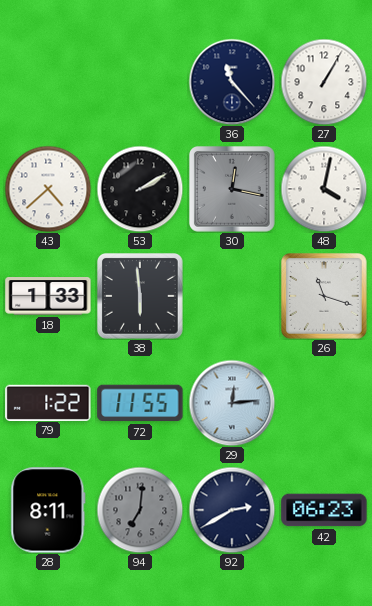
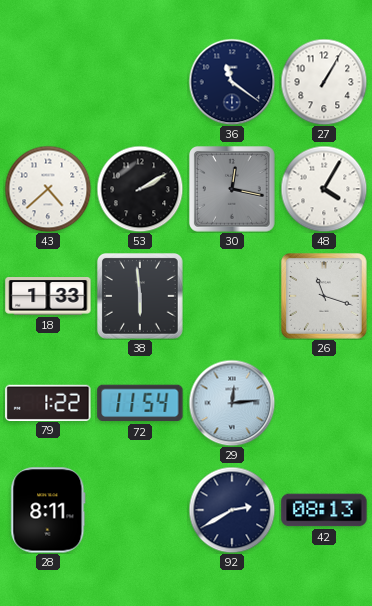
36: 11:23 -> 11:21
48: 4:02 -> 4:05
72: 11:55 -> 11:54
94: 7:01 -> none
42: 06:23 -> 08:13
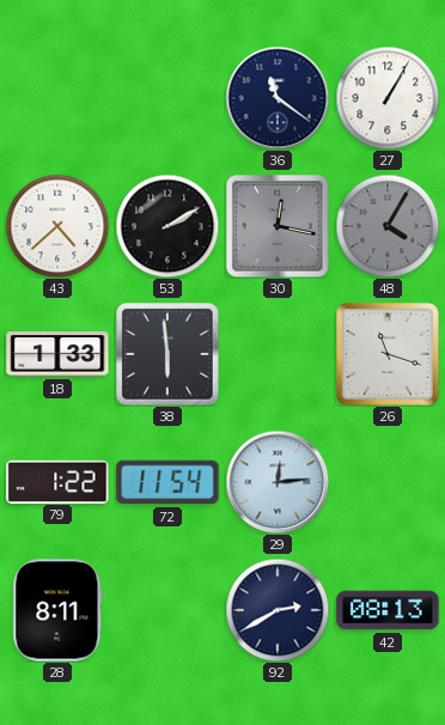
48 dial: white -> grey
